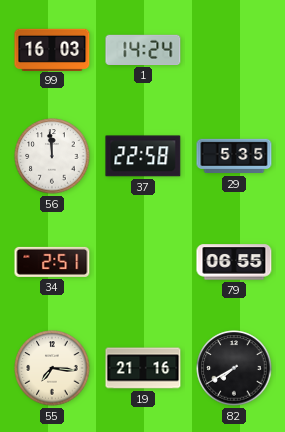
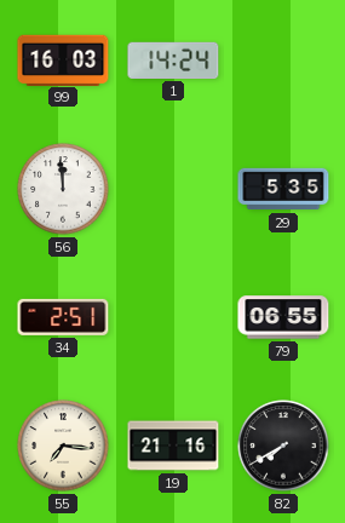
37: 22:58 -> none
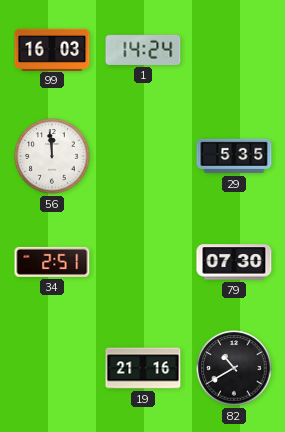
79: 06:55 -> 07:30
55: 7:16 -> none
82: 7:40 -> 10:40
